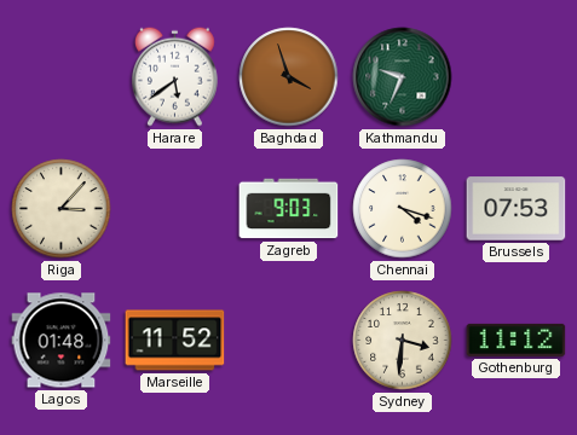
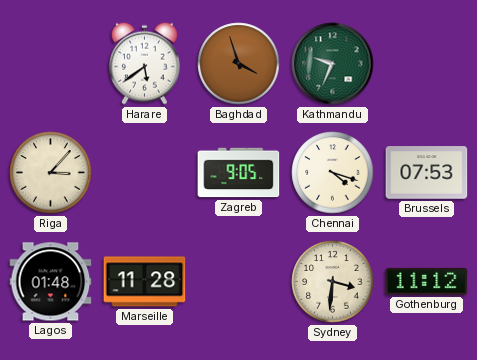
Zagreb: 9:03 -> 9:05
Marseille: 11:52 -> 11:28
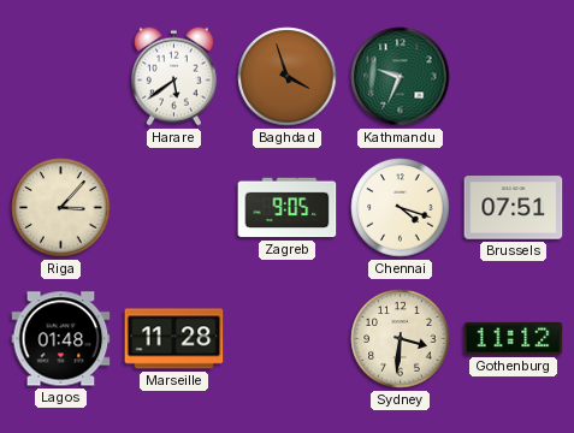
Brussels: 07:53 -> 07:51
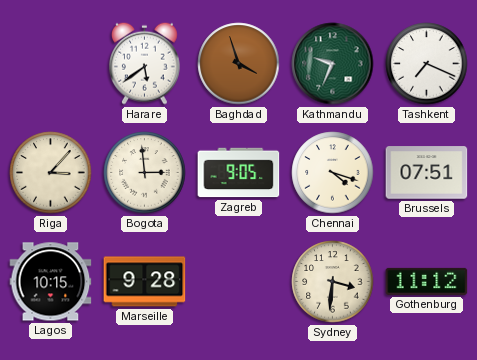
Tashkent: none -> 7:19
Bogota: none -> 2:59
Lagos: 01:48 -> 10:15
Marseille: 11:28 -> 9:28
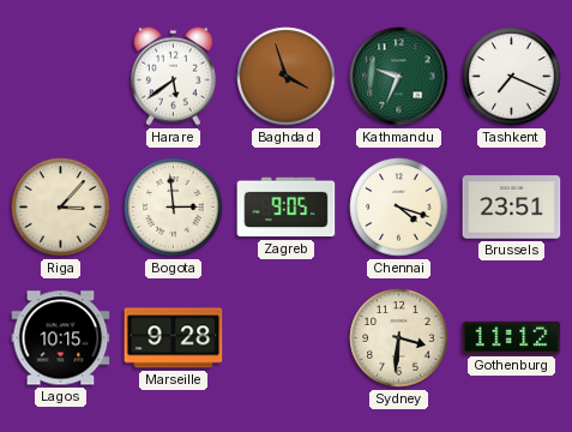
Brussels: 07:51 -> 23:51
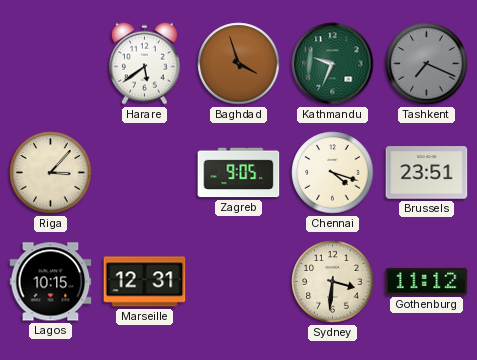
Tashkent dial: white -> grey
Bogota: 2:59 -> none
Marseille: 9:28 -> 12:31
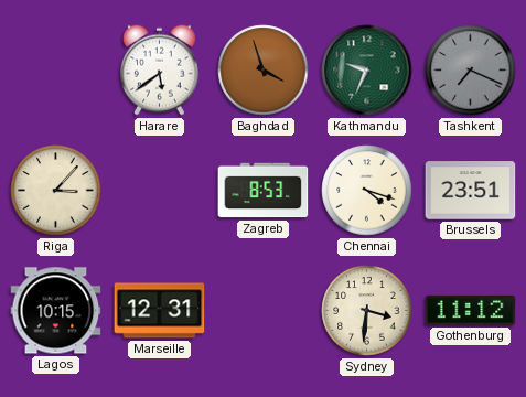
Zagreb: 9:05 -> 8:53
